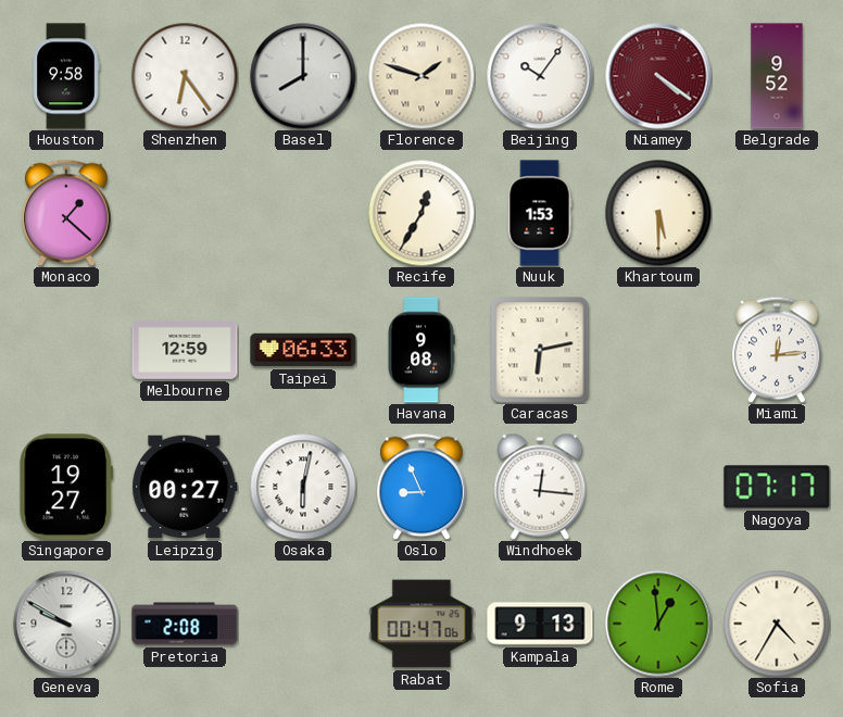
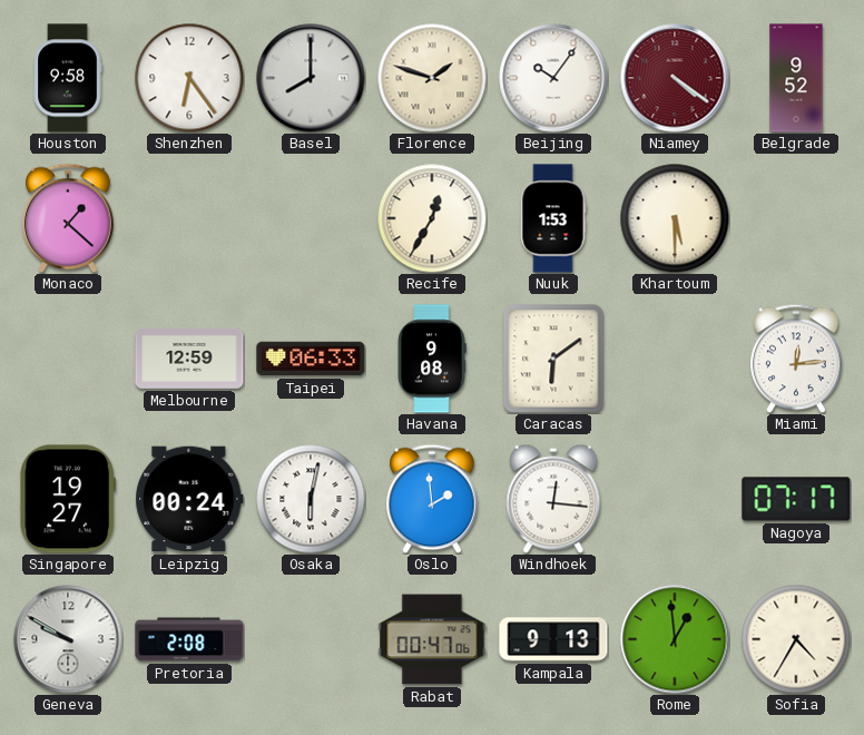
Caracas: 6:13 -> 6:09
Leipzig: 00:27 -> 00:24
Oslo: 8:56 -> 1:59
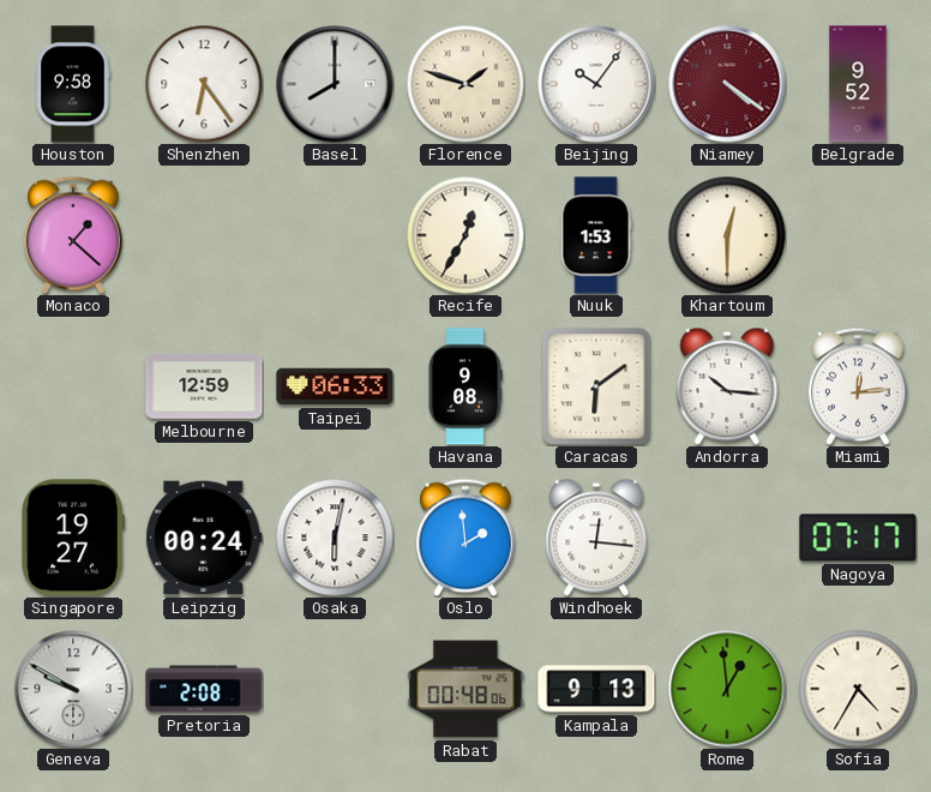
Khartoum: 5:30 -> 12:30
Andorra: none -> 10:16
Rabat: 00:47 -> 00:48
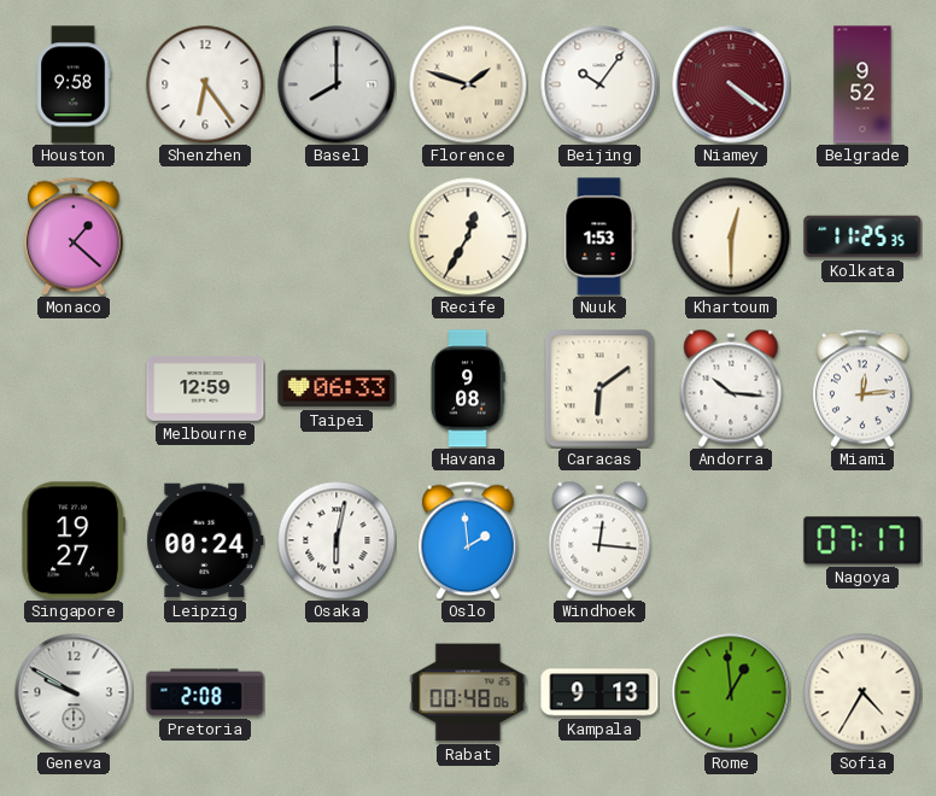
Kolkata: none -> 11:25
